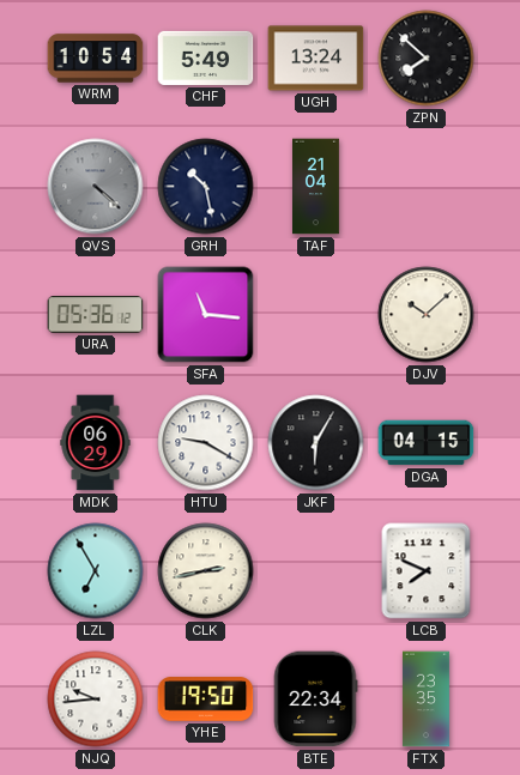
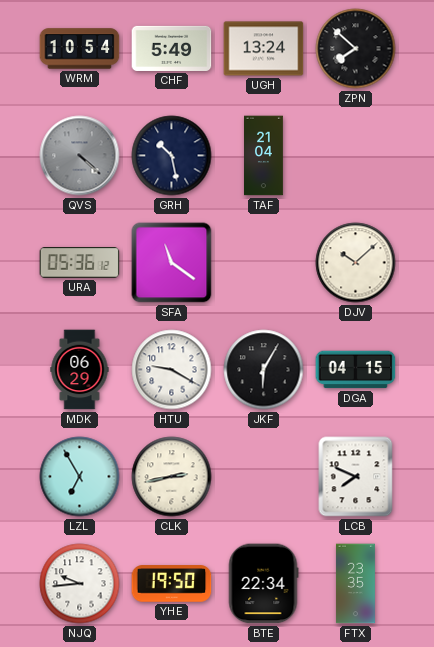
SFA: 11:16 -> 11:21
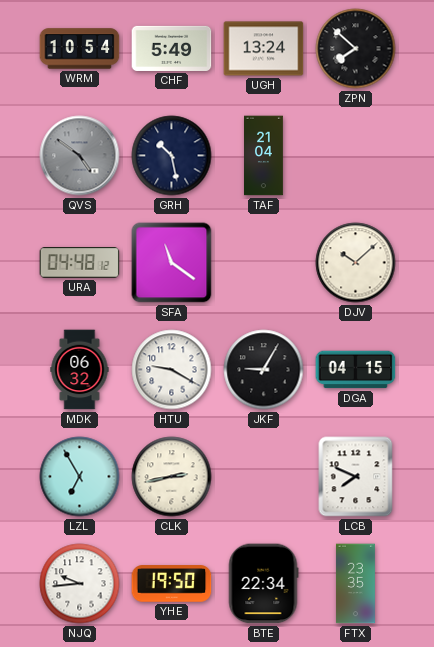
QVS: 4:22 -> 4:51
URA: 05:36 -> 04:48
MDK: 06:29 -> 06:32
JKF: 6:05 -> 9:05
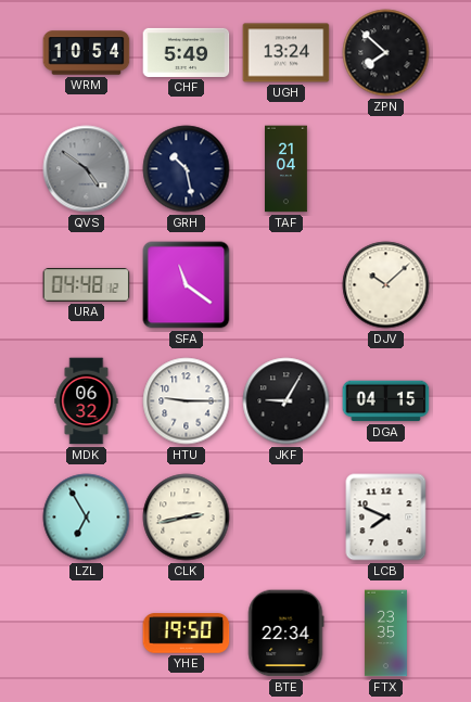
HTU: 9:20 -> 9:15
NJQ: 9:44 -> none
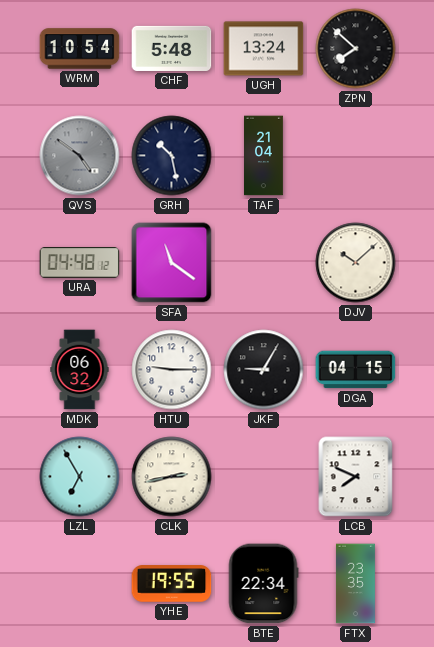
CHF: 5:49 -> 5:48
YHE: 19:50 -> 19:55
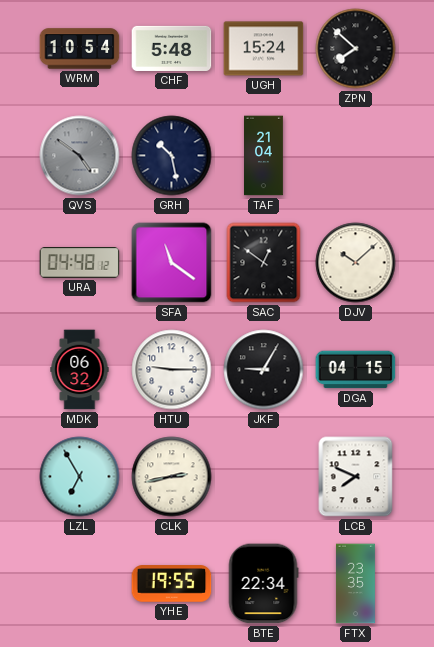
UGH: 13:24 -> 15:24
SAC: none -> 12:51
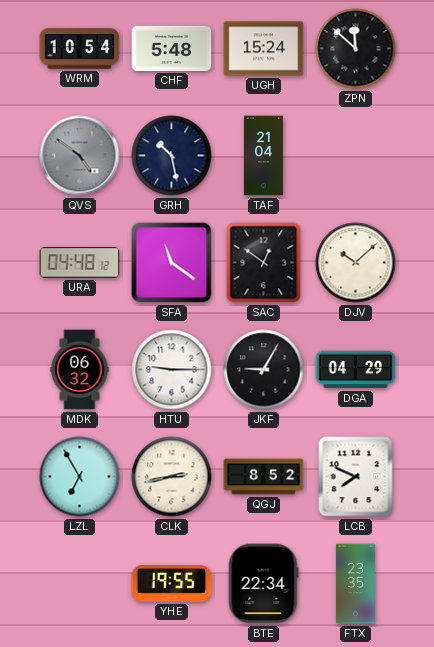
ZPN: 7:52 -> 11:52
DGA: 04:15 -> 04:29
QGJ: none -> 8:52
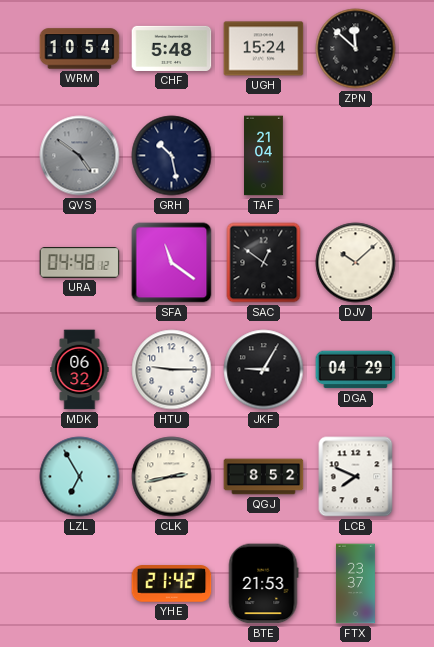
YHE: 19:55 -> 21:42
BTE: 22:34 -> 21:53
FTX: 23:35 -> 23:37
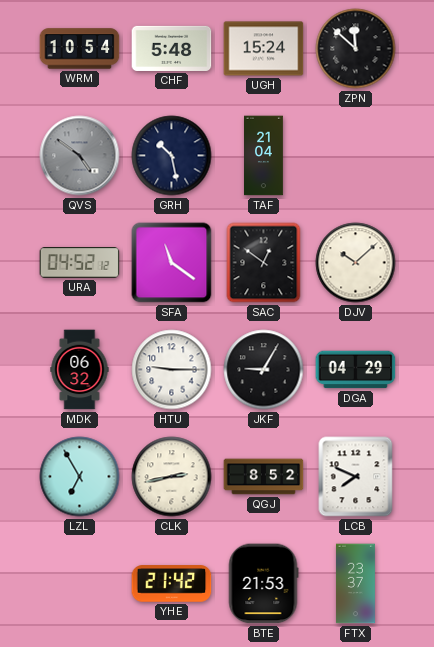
URA: 04:48 -> 04:52
